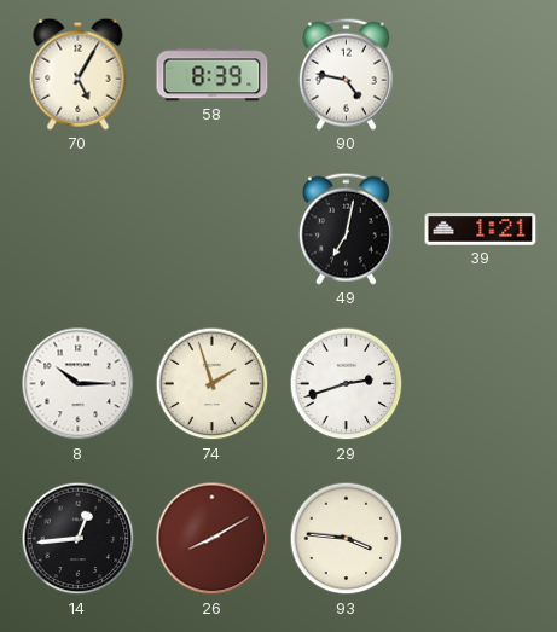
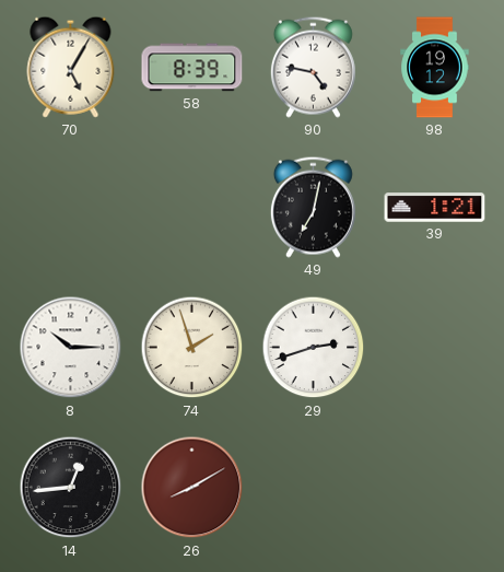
98: none -> 19:12
93: 3:46 -> none
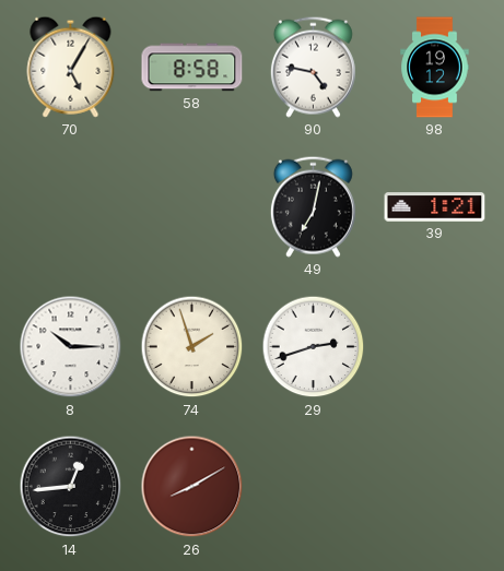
58: 8:39 -> 8:58
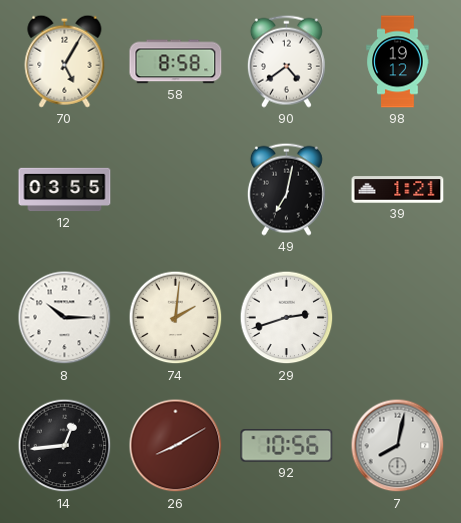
90: 4:47 -> 4:39
12: none -> 03:55
74: 1:57 -> 2:01
92: none -> 10:56
7: none -> 8:02
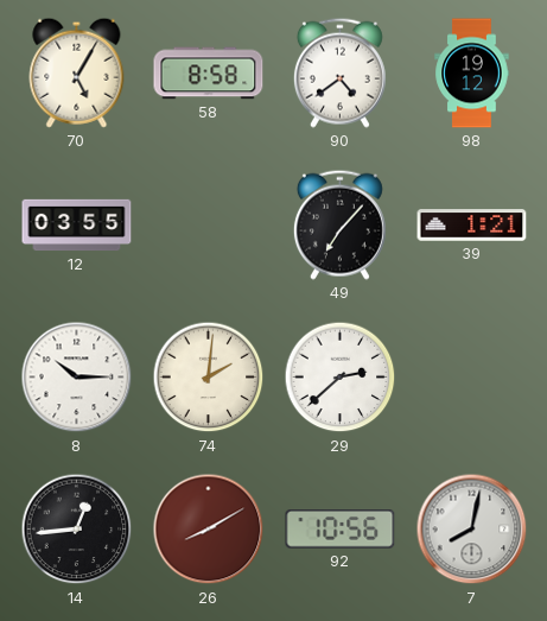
49: 7:02 -> 7:07
29: 2:42 -> 2:38
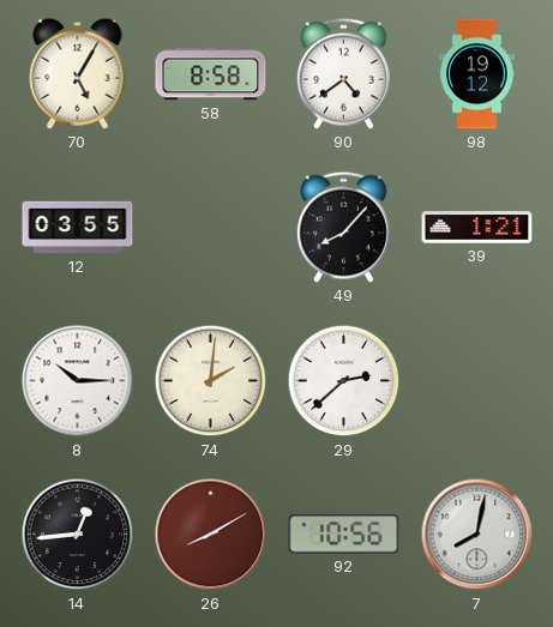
49: 7:07 -> 8:07
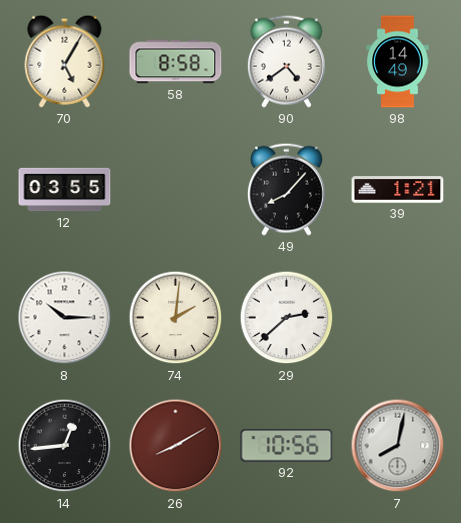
98: 19:12 -> 14:49
